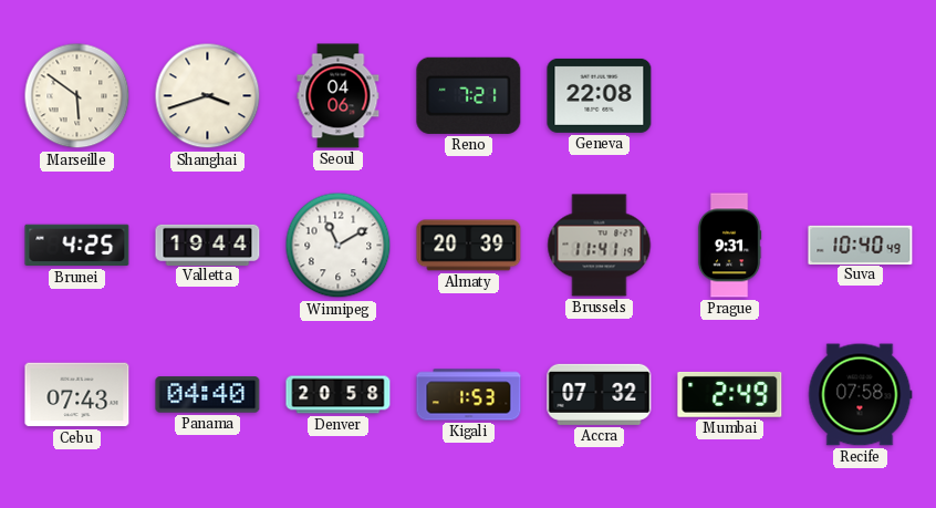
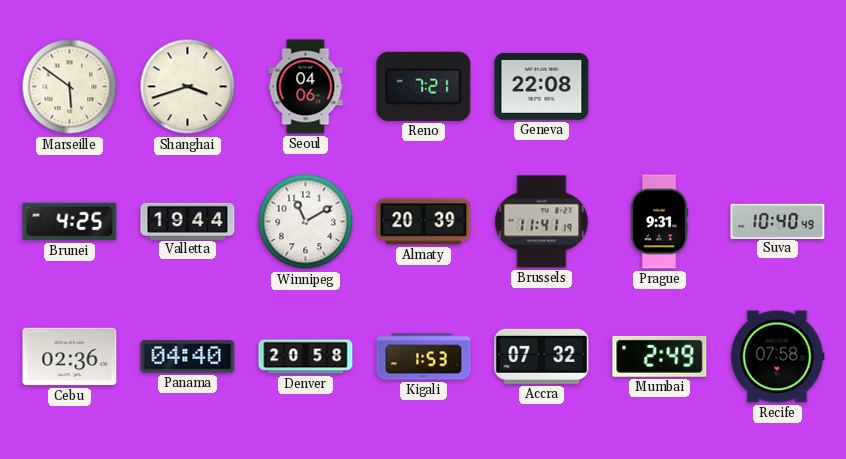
Cebu: 07:43 -> 02:36
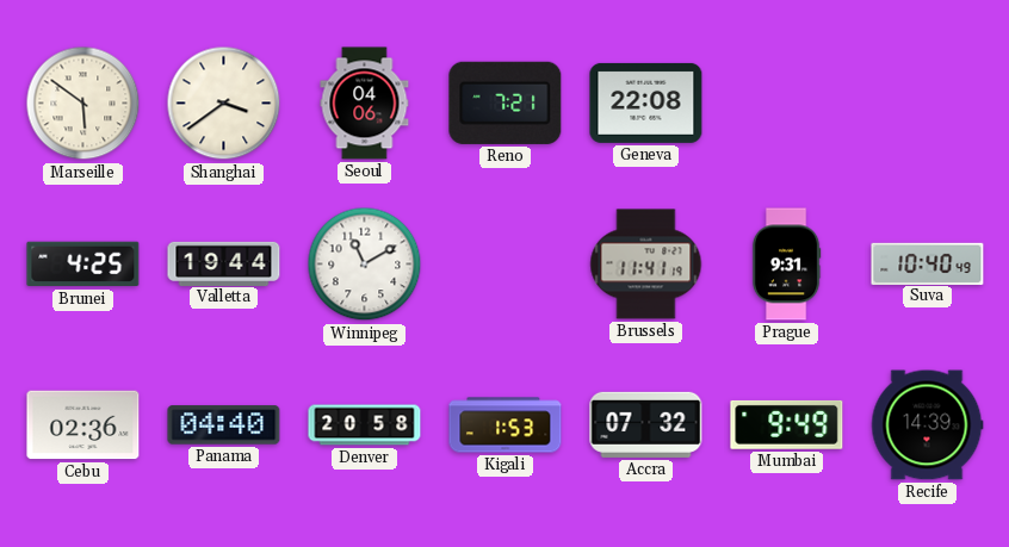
Shanghai: 3:42 -> 3:39
Almaty: 20:39 -> none
Mumbai: 2:49 -> 9:49
Recife: 07:58 -> 14:39
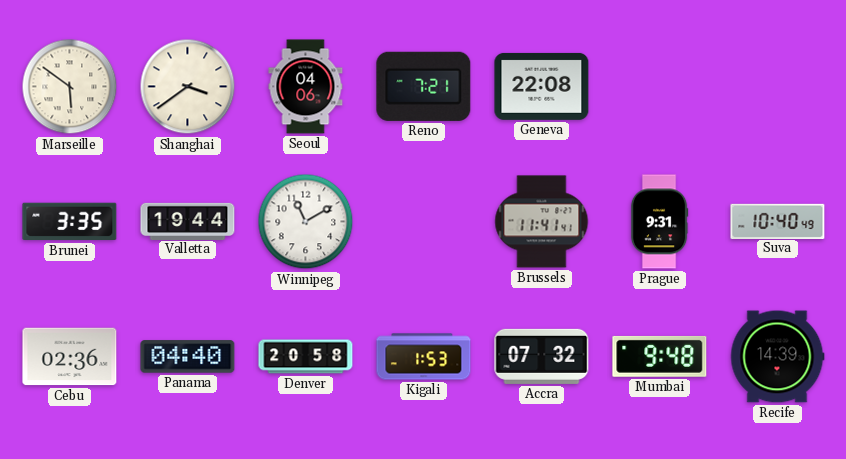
Brunei: 4:25 -> 3:35
Brussels: 11:41:19 -> 11:41:41
Mumbai: 9:49 -> 9:48
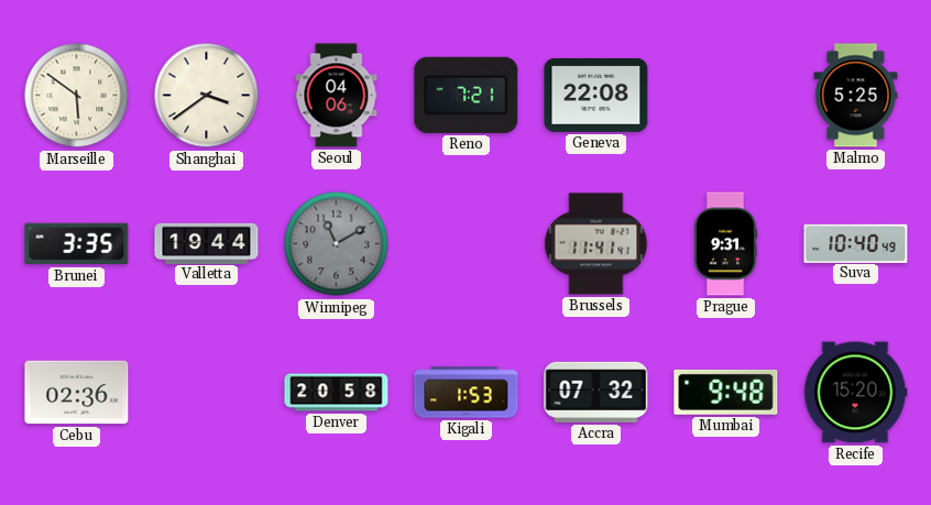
Malmo: none -> 5:25
Winnipeg dial: white -> grey
Panama: 04:40 -> none
Recife: 14:39 -> 15:20
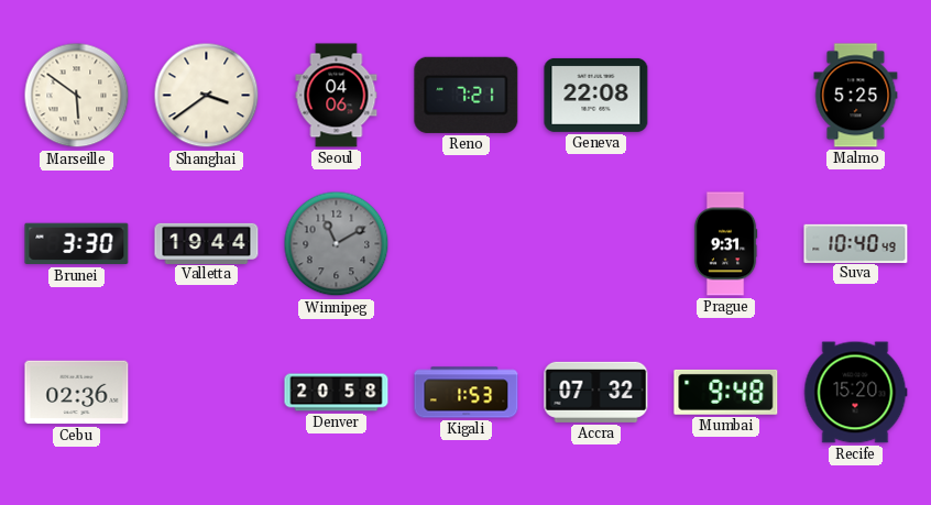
Brunei: 3:35 -> 3:30
Brussels: 11:41 -> none
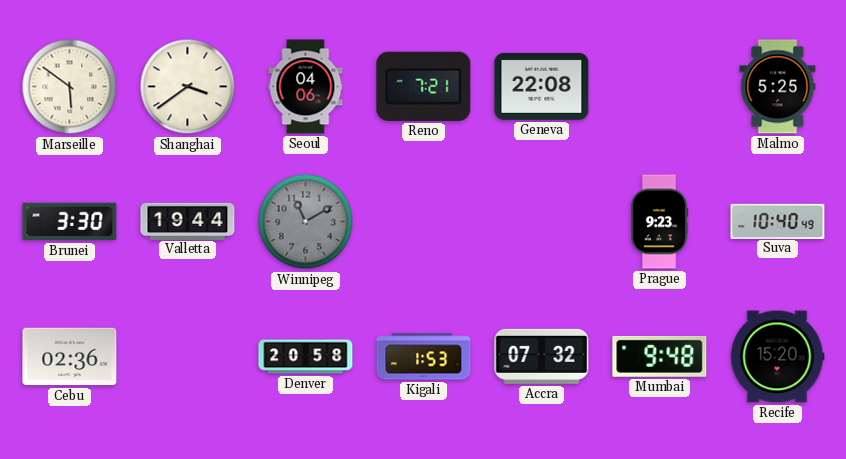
Prague: 9:31 -> 9:23
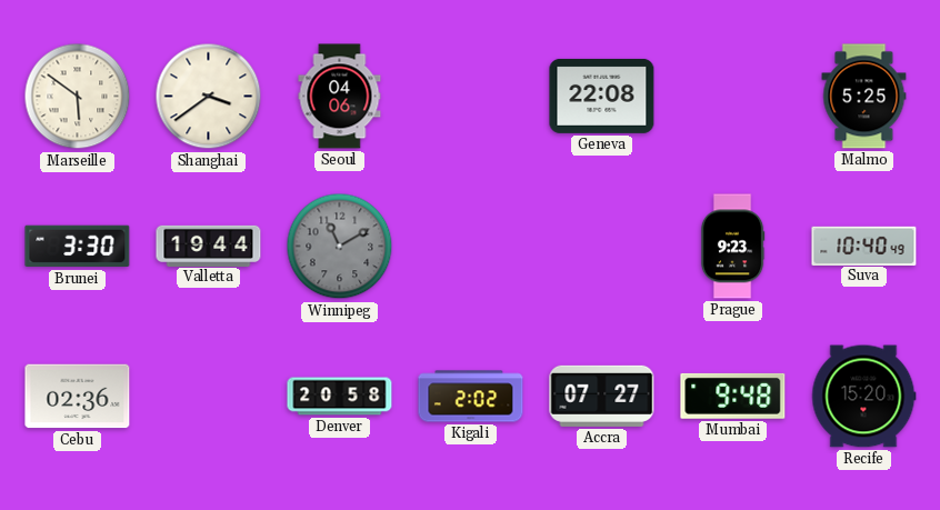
Reno: 7:21 -> none
Kigali: 1:53 -> 2:02
Accra: 07:32 -> 07:27
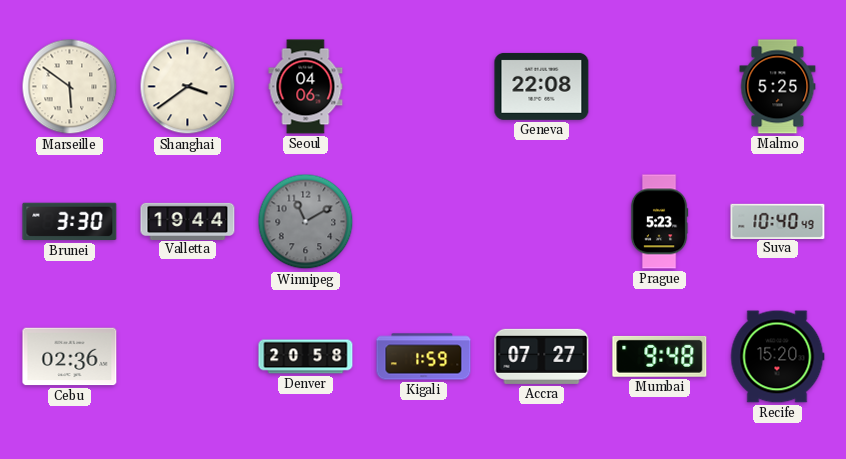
Prague: 9:23 -> 5:23
Kigali: 2:02 -> 1:59
